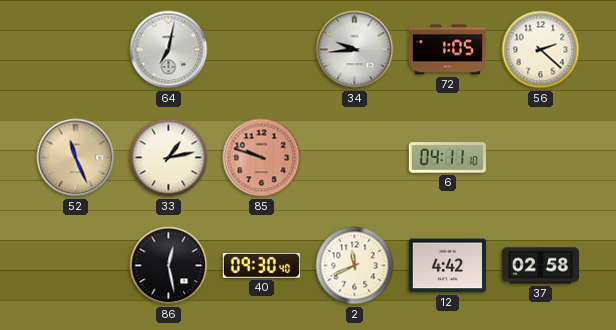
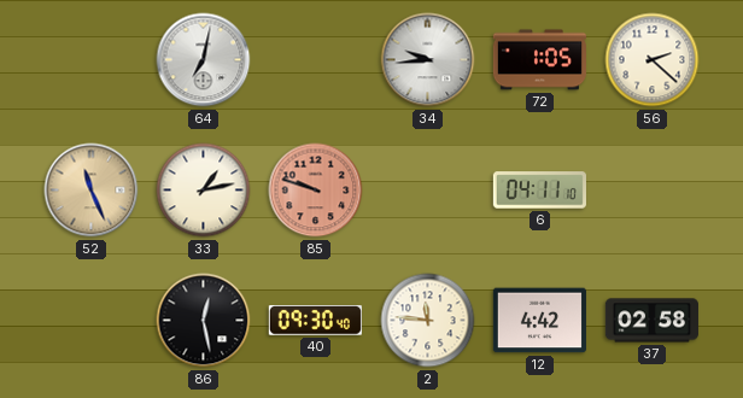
2: 11:41 -> 11:46
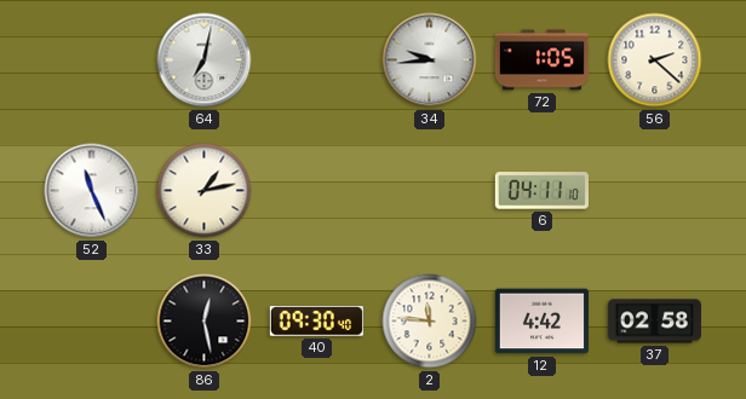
52 dial: champagne -> white
85: 9:48 -> none
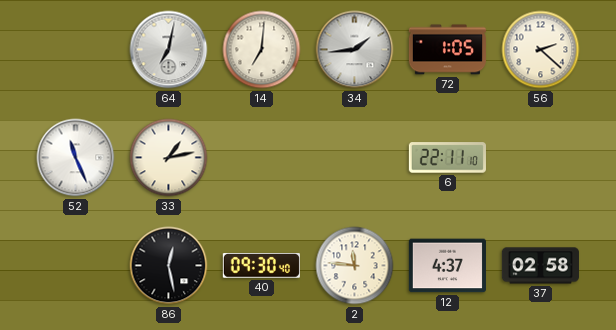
14: none -> 7:01
34: 9:44 -> 1:44
6: 04:11 -> 22:11
12: 4:42 -> 4:37
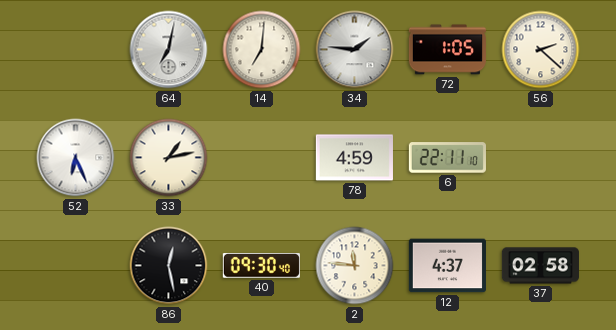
34: 1:44 -> 1:46
52: 11:26 -> 6:26
78: none -> 4:59
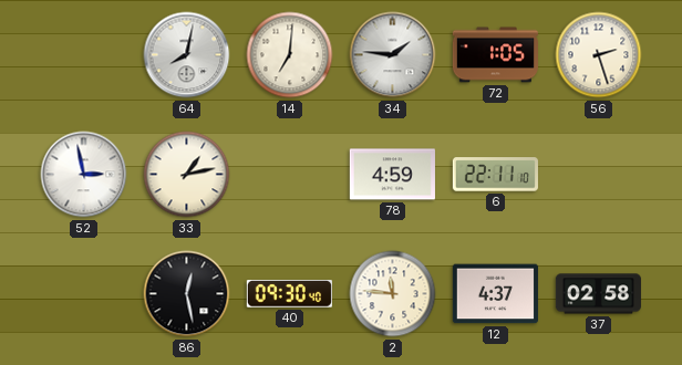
64: 7:02 -> 8:02
56: 2:22 -> 2:27
52: 6:26 -> 2:58
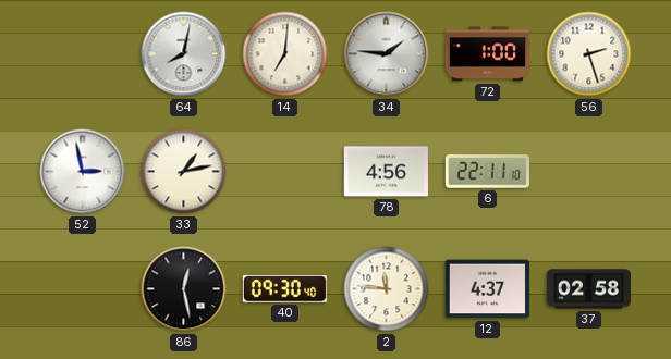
72: 1:05 -> 1:00
78: 4:59 -> 4:56
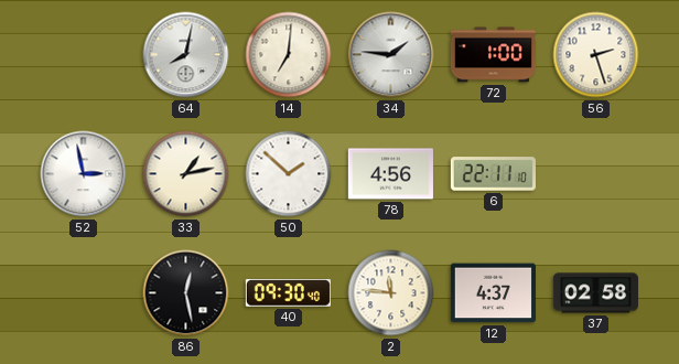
50: none -> 1:52
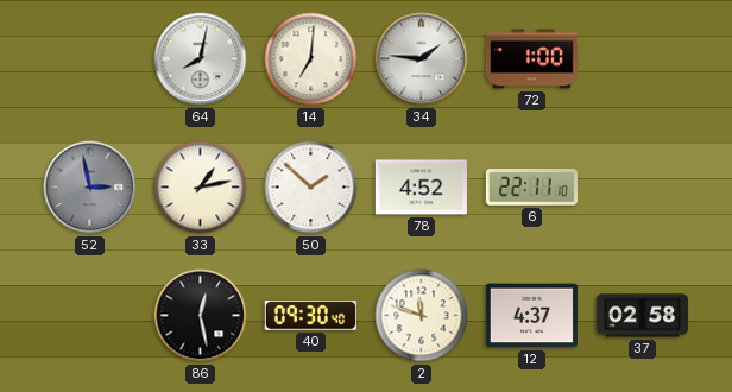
56: 2:27 -> none
52 dial: white -> grey
78: 4:56 -> 4:52
2: 11:46 -> 11:48
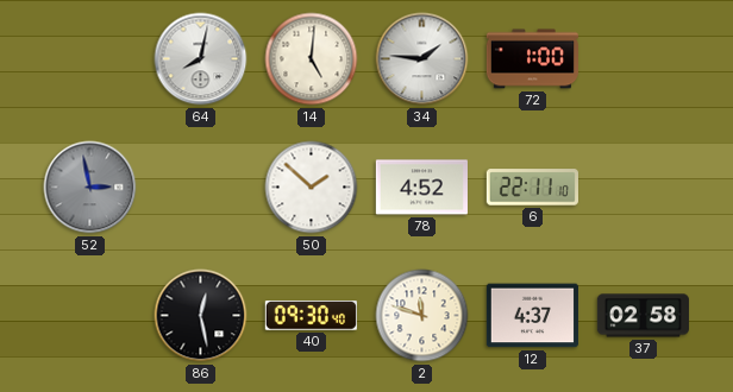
14: 7:01 -> 5:01
33: 1:13 -> none
